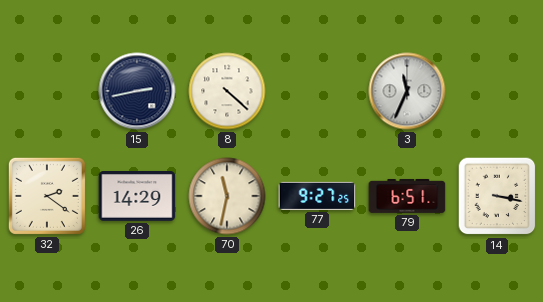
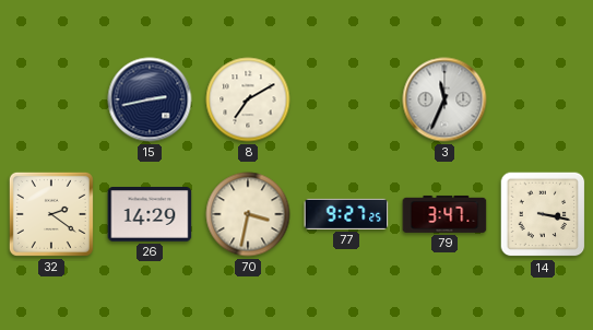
8: 4:22 -> 7:10
70: 11:32 -> 3:32
79: 6:51 -> 3:47
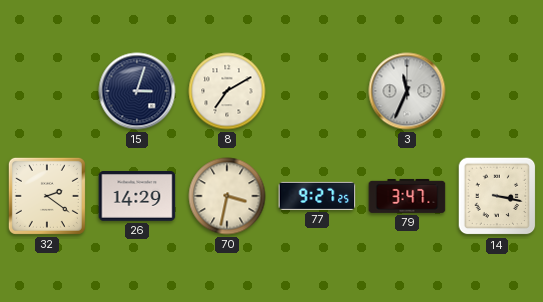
15: 2:43 -> 3:03
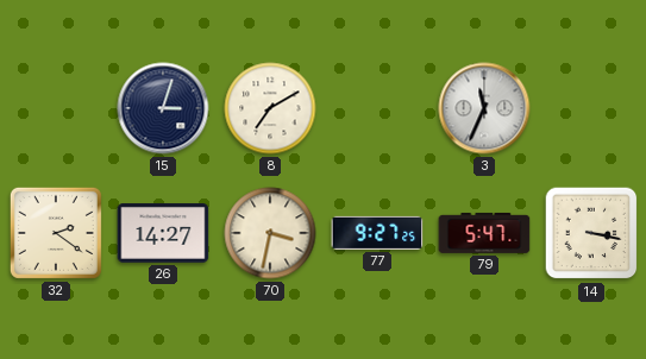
26: 14:29 -> 14:27
79: 3:47 -> 5:47
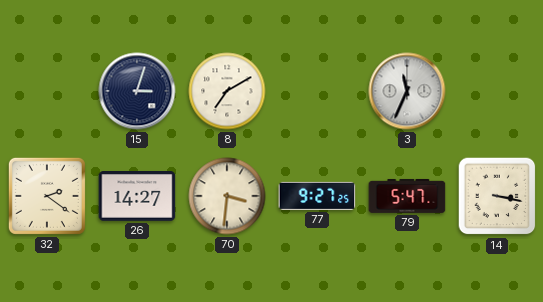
70: 3:32 -> 3:31
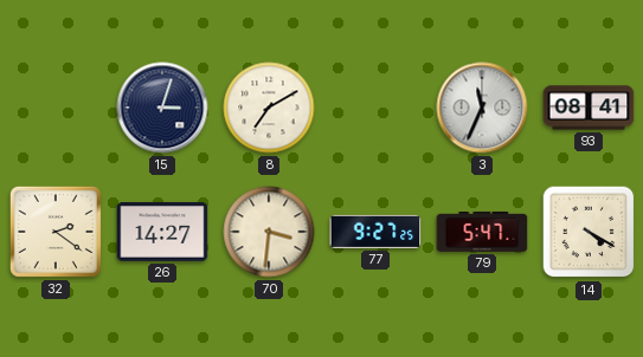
93: none -> 08:41
14: 3:17 -> 4:20
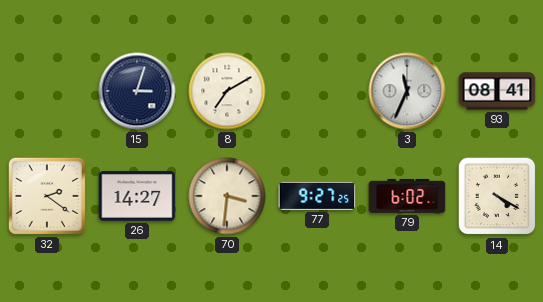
79: 5:47 -> 6:02
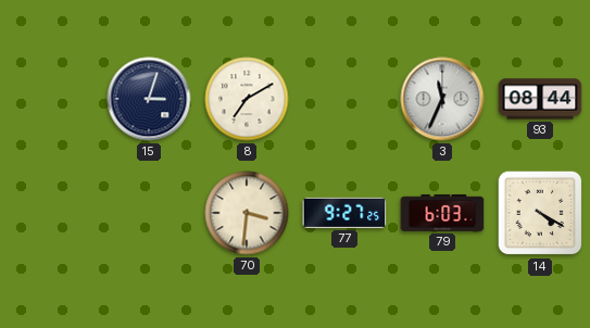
93: 08:41 -> 08:44
32: 2:21 -> none
26: 14:27 -> none
79: 6:02 -> 6:03
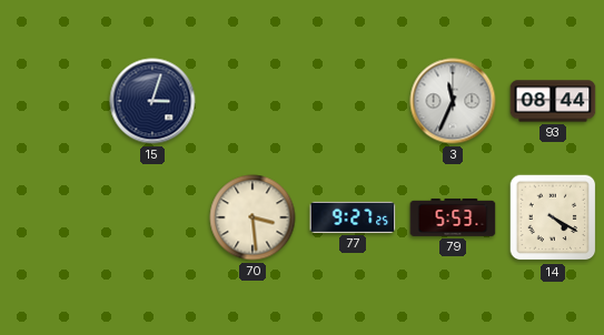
8: 7:10 -> none
70: 3:31 -> 3:29
79: 6:03 -> 5:53
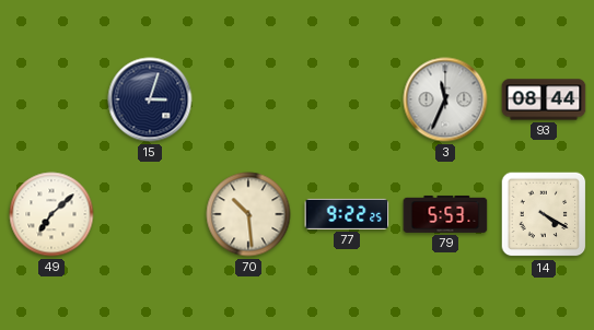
49: none -> 7:08
70: 3:29 -> 10:29
77: 9:27 -> 9:22
